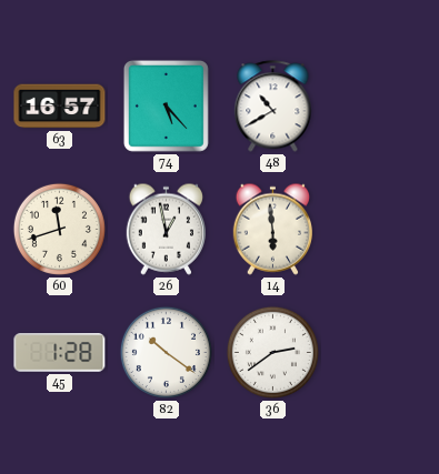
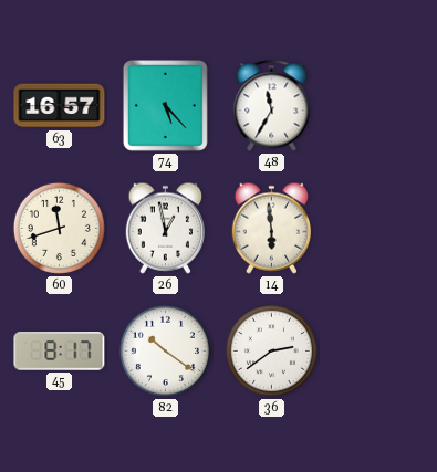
48: 10:40 -> 11:35
45: 1:28 -> 8:17
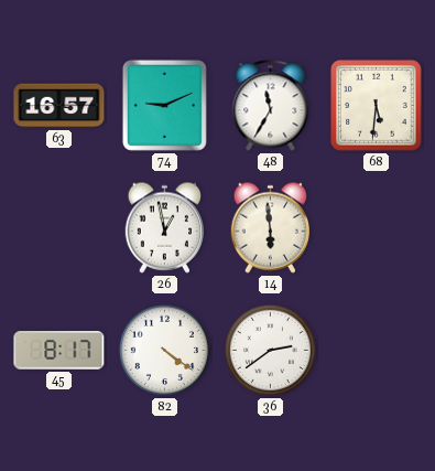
74: 5:23 -> 9:11
68: none -> 5:31
60: 11:42 -> none
82: 10:21 -> 4:21
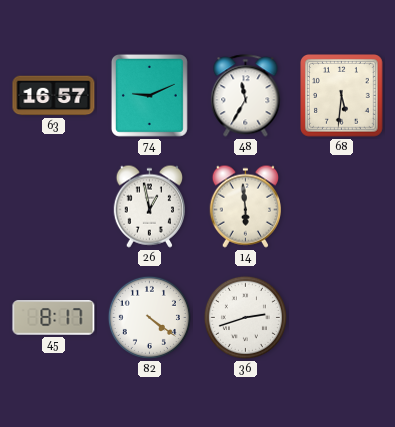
36: 2:39 -> 2:42
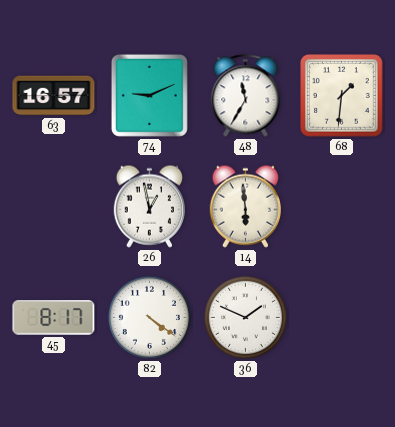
68: 5:31 -> 1:31
36: 2:42 -> 1:49
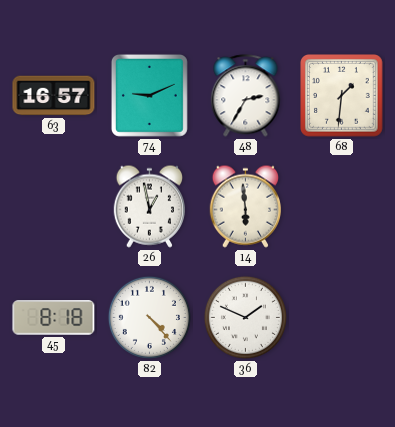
48: 11:35 -> 2:35
45: 8:17 -> 8:18
82: 4:21 -> 4:23
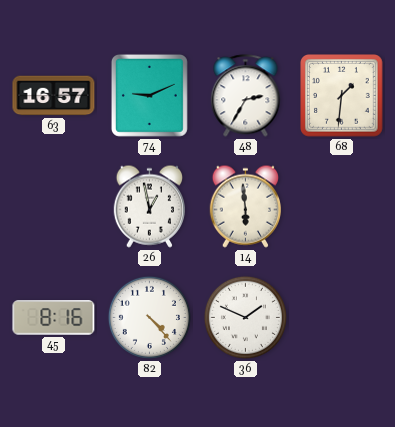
45: 8:18 -> 8:16
